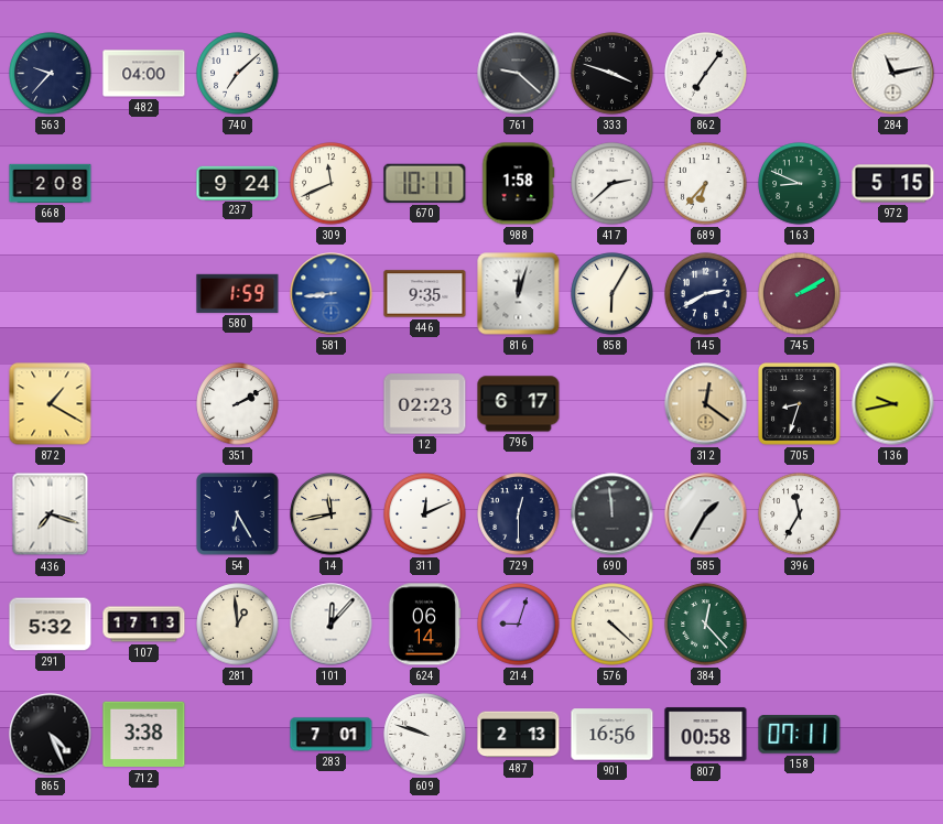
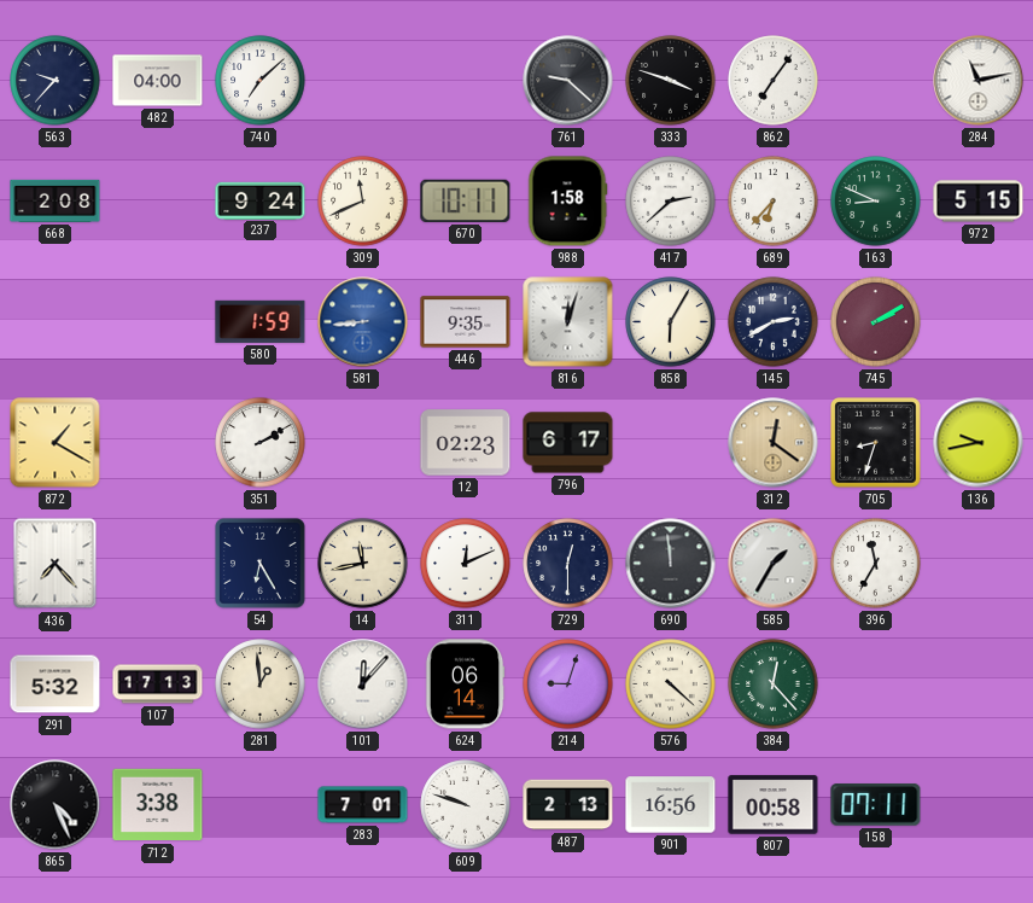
436: 7:18 -> 7:23
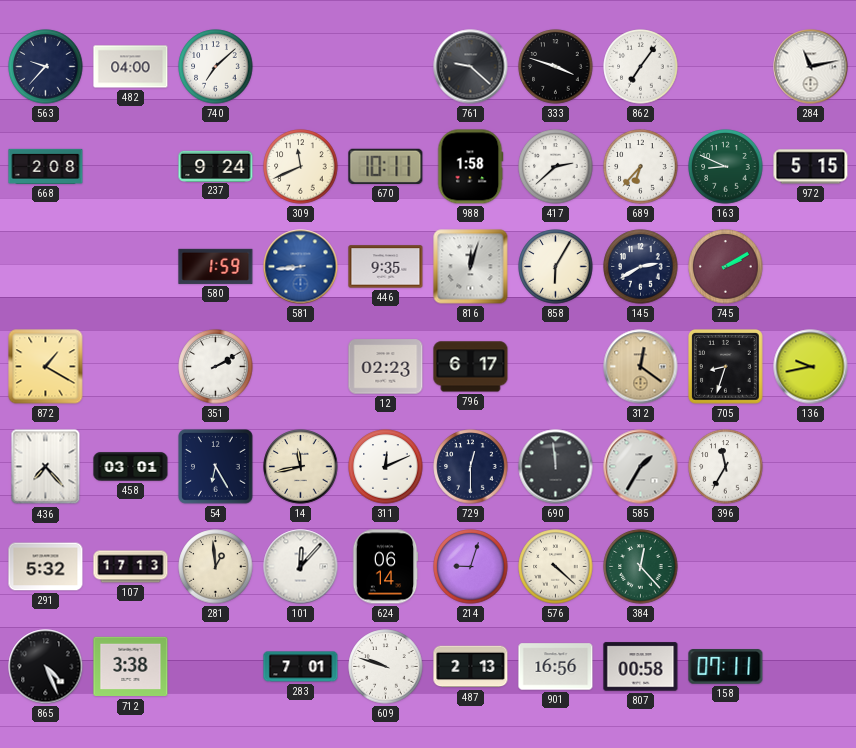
458: none -> 03:01
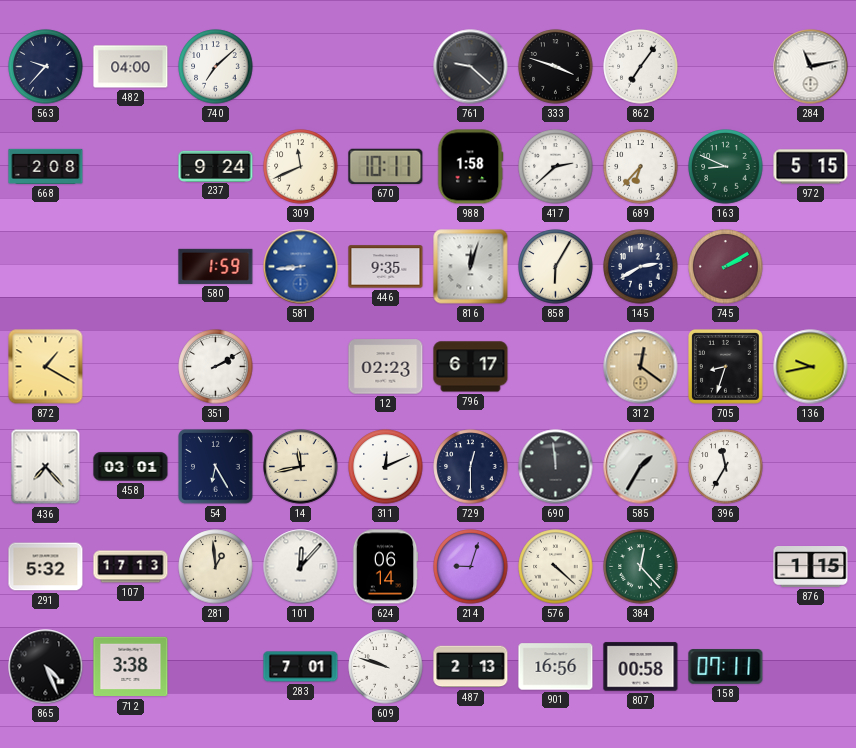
876: none -> 1:15
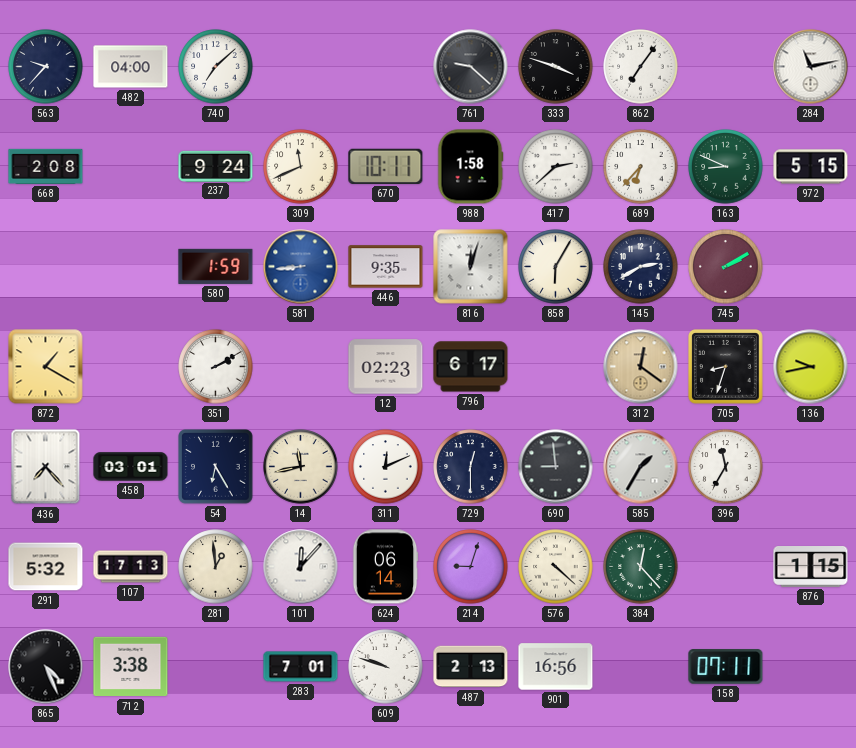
690: 11:59 -> 8:59
807: 00:58 -> none
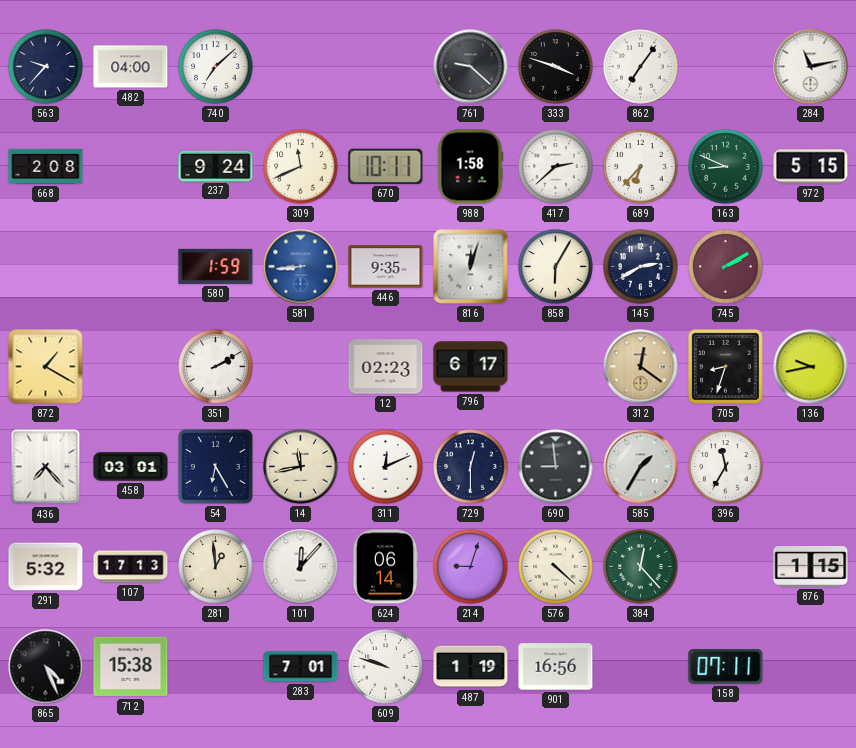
712: 3:38 -> 15:38
487: 2:13 -> 1:19
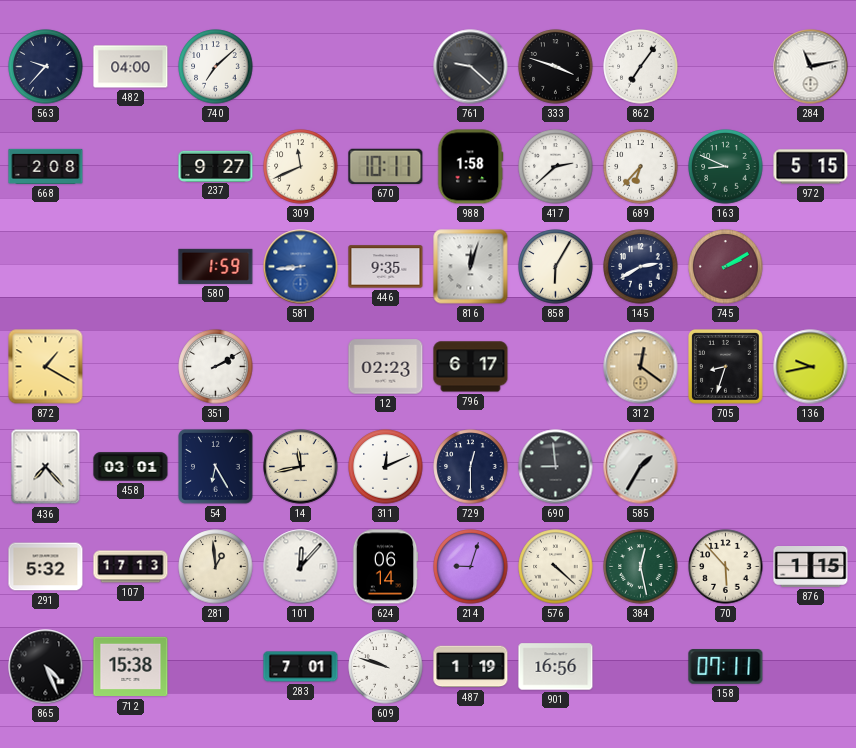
237: 9:24 -> 9:27
396: 11:35 -> none
384: 12:23 -> 12:28
70: none -> 5:53
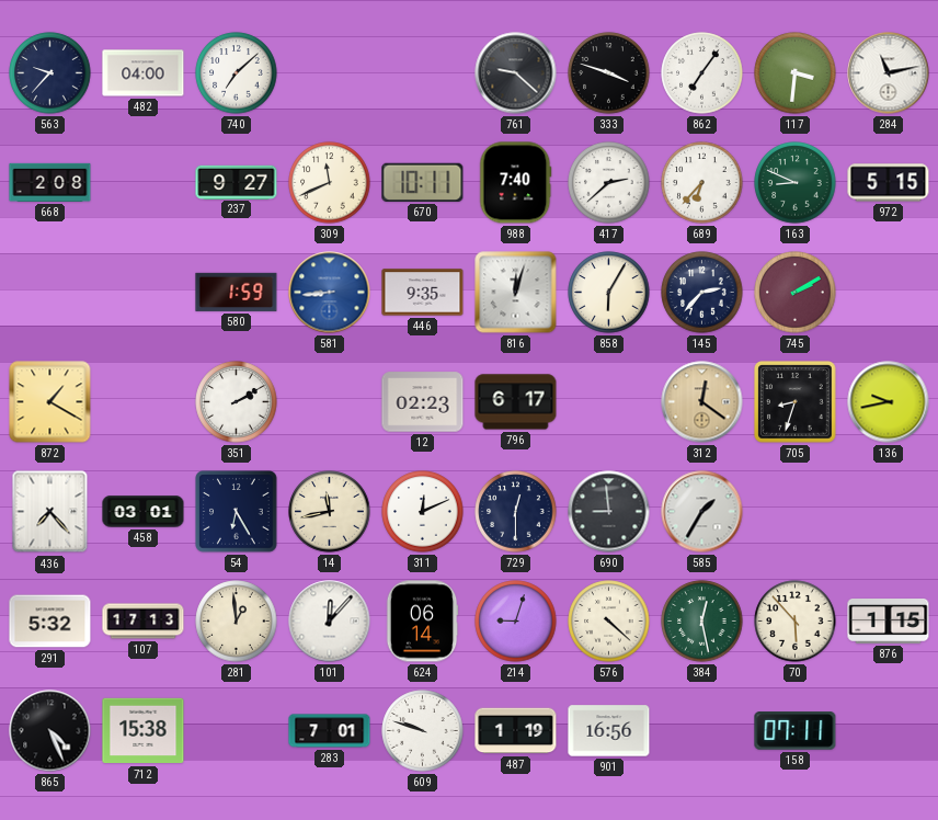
117: none -> 3:31
988: 1:58 -> 7:40
145: 2:40 -> 2:37
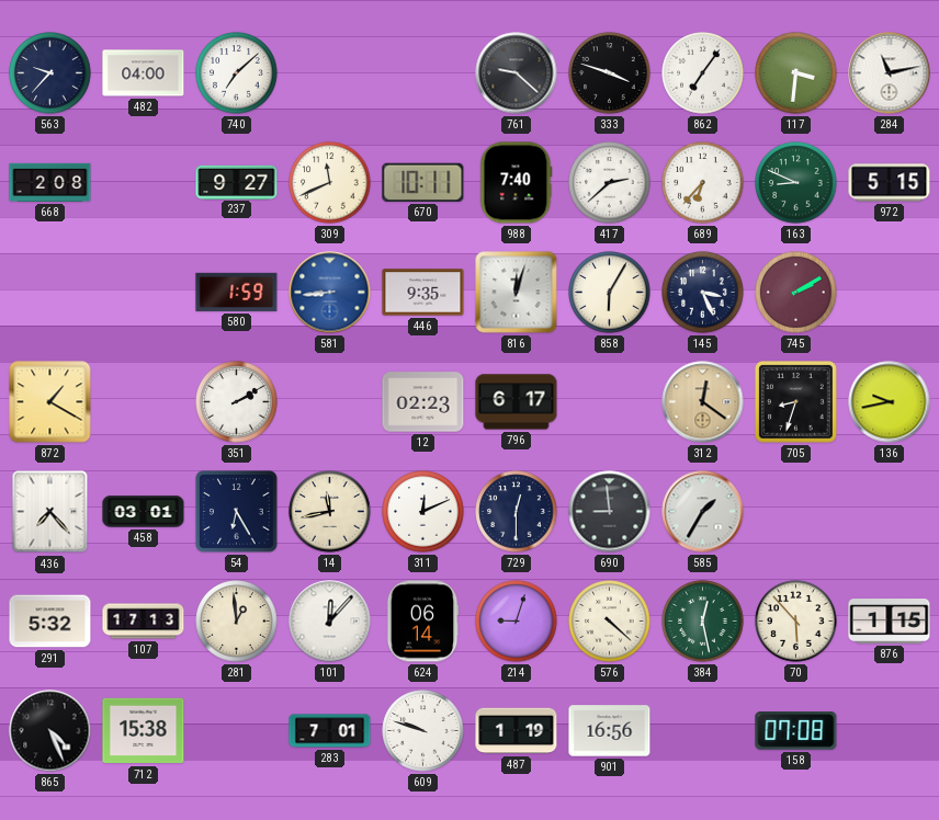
145: 2:37 -> 3:26
158: 07:11 -> 07:08
